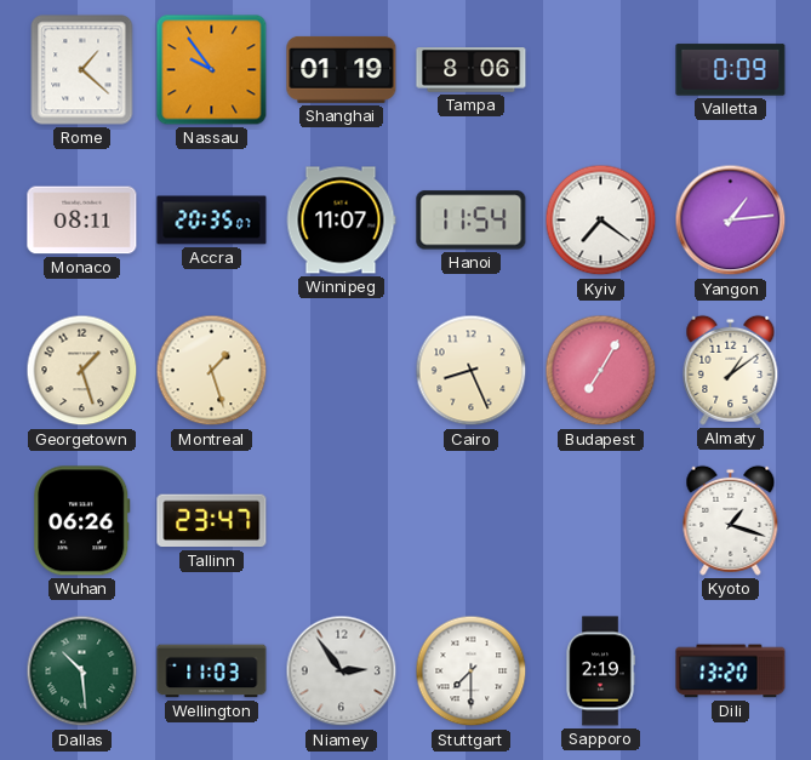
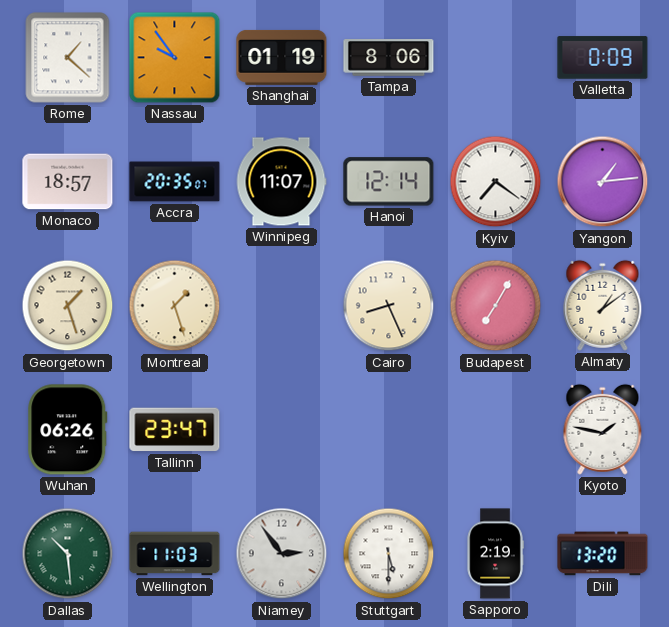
Monaco: 08:11 -> 18:57
Hanoi: 11:54 -> 12:14
Kyoto: 1:18 -> 1:47
Stuttgart: 7:30 -> 5:30
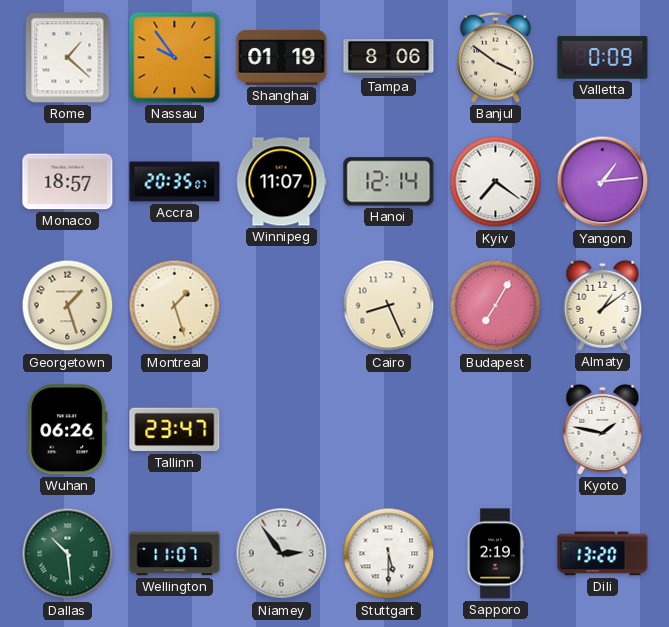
Banjul: none -> 3:51
Wellington: 11:03 -> 11:07
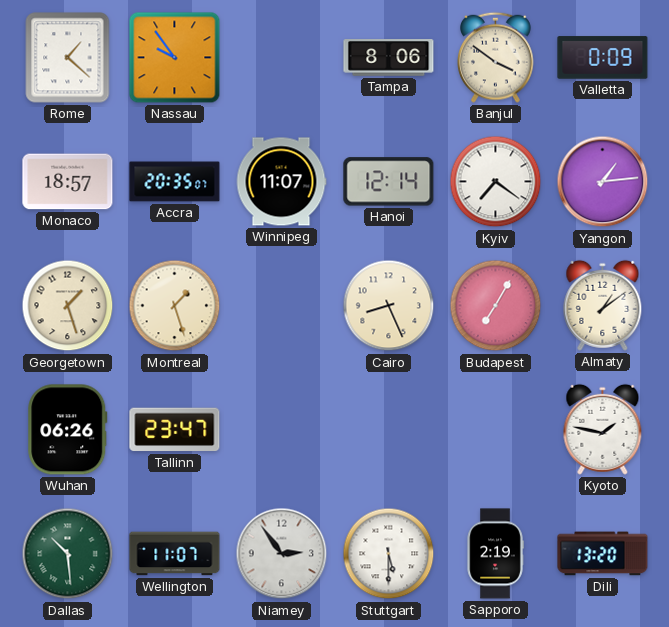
Shanghai: 01:19 -> none
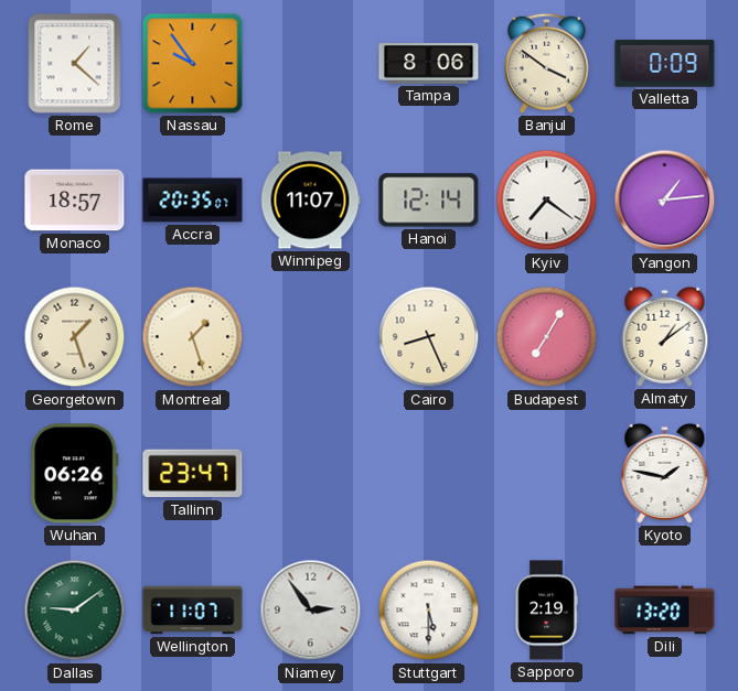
Dallas: 10:29 -> 9:09
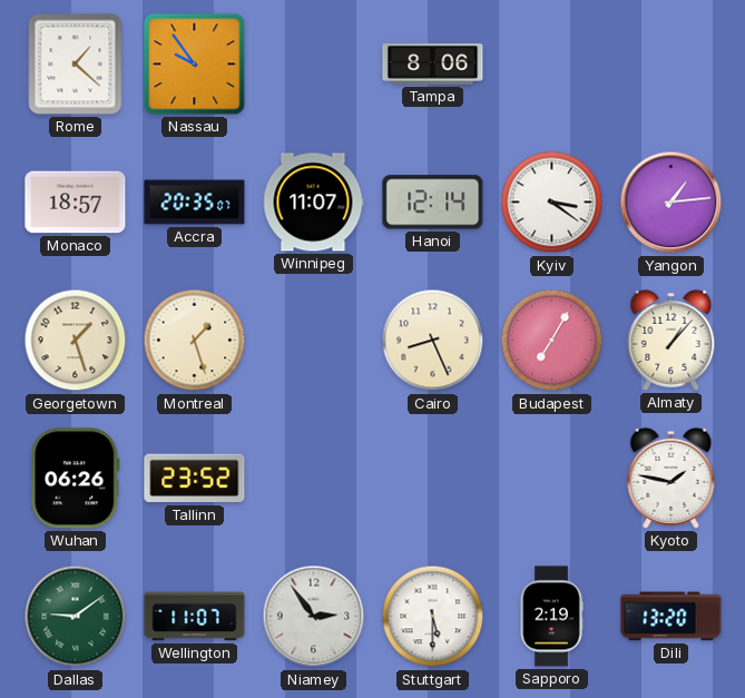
Banjul: 3:51 -> none
Valletta: 0:09 -> none
Kyiv: 7:21 -> 3:21
Almaty: 1:09 -> 1:07
Tallinn: 23:47 -> 23:52
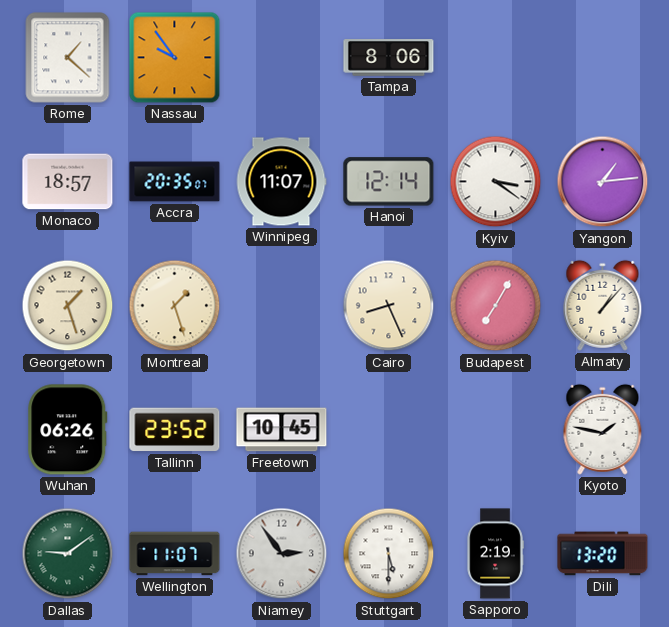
Freetown: none -> 10:45
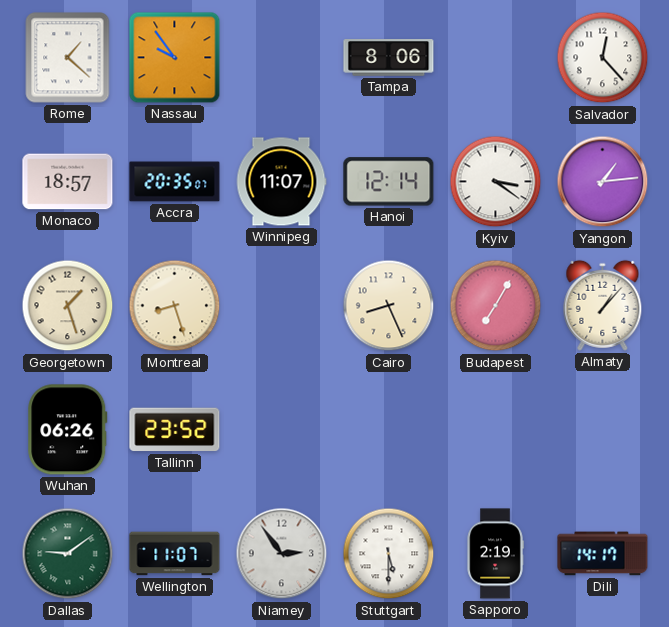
Salvador: none -> 12:23
Montreal: 1:27 -> 8:27
Freetown: 10:45 -> none
Kyoto: 1:47 -> none
Dili: 13:20 -> 14:17
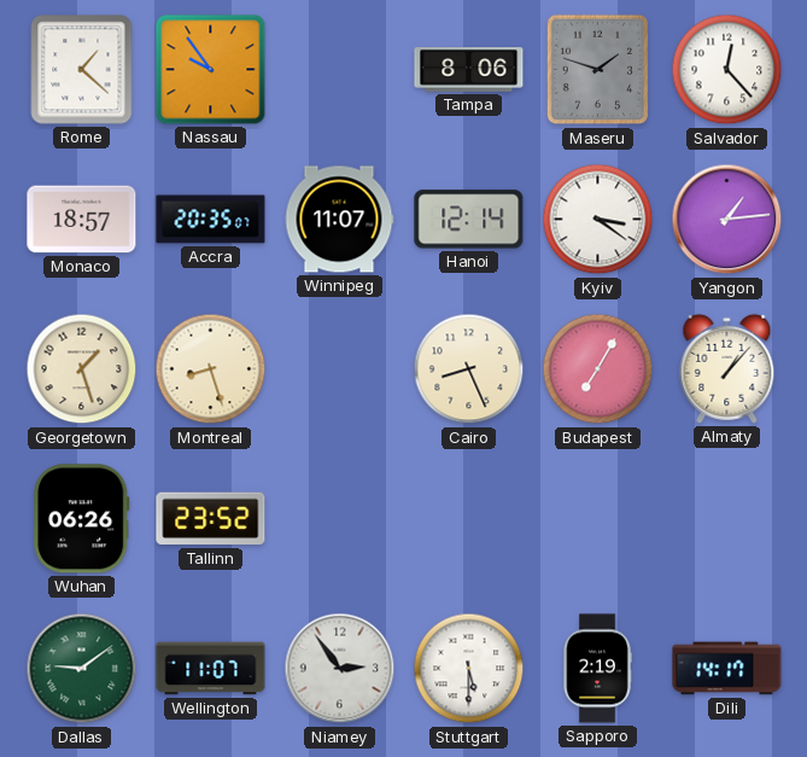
Maseru: none -> 1:48
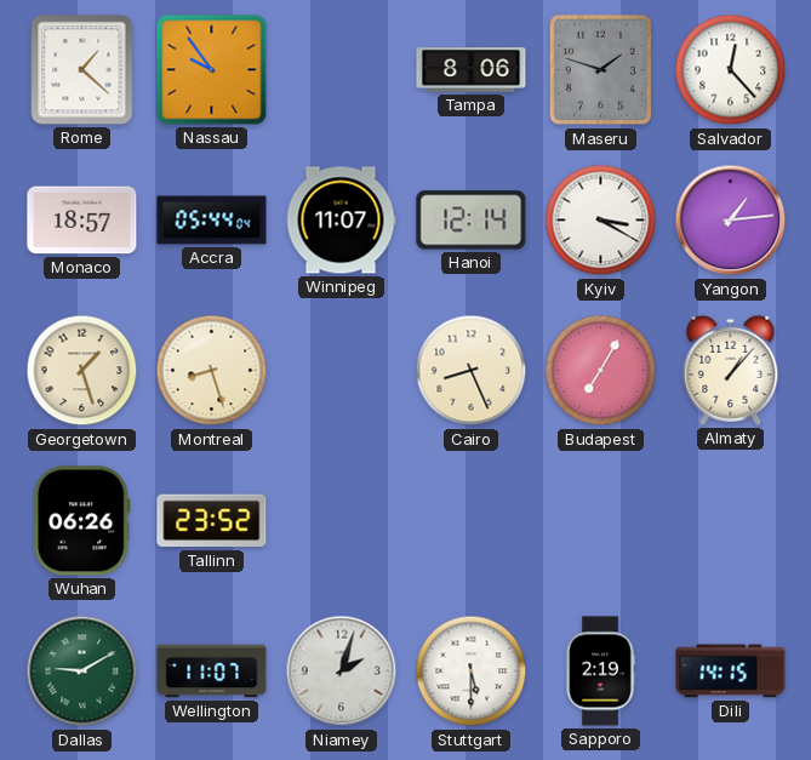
Accra: 20:35 -> 05:44
Kyiv: 3:21 -> 3:20
Dallas: 9:09 -> 9:10
Niamey: 2:54 -> 2:03
Dili: 14:17 -> 14:15
